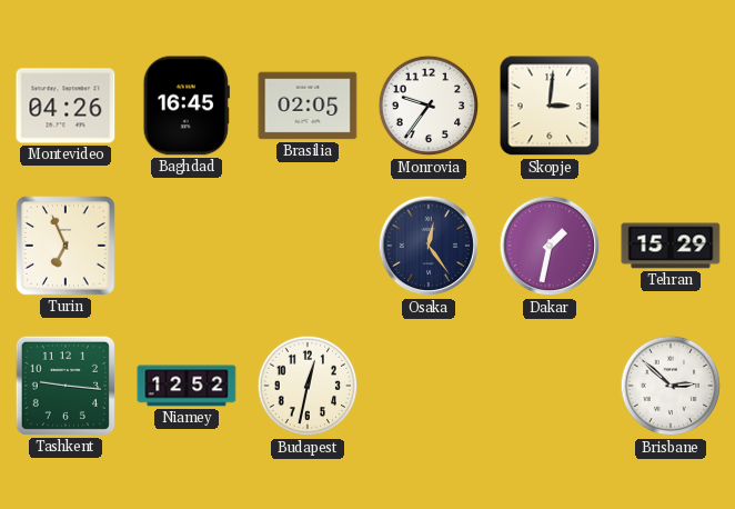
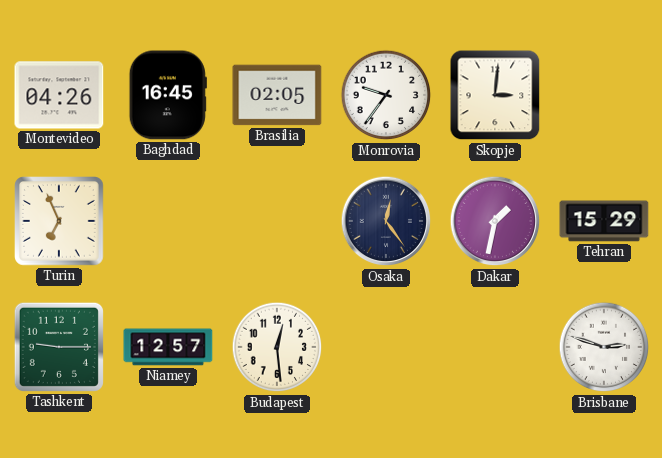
Tashkent: 9:16 -> 9:15
Niamey: 12:52 -> 12:57
Budapest: 12:32 -> 12:29
Brisbane: 2:52 -> 2:48
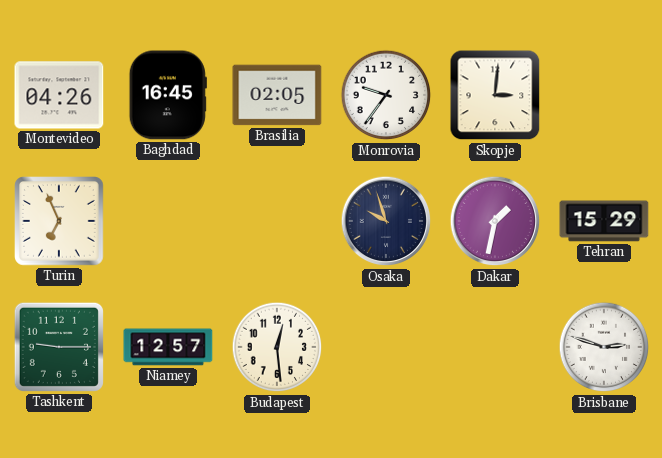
Osaka: 12:24 -> 9:57
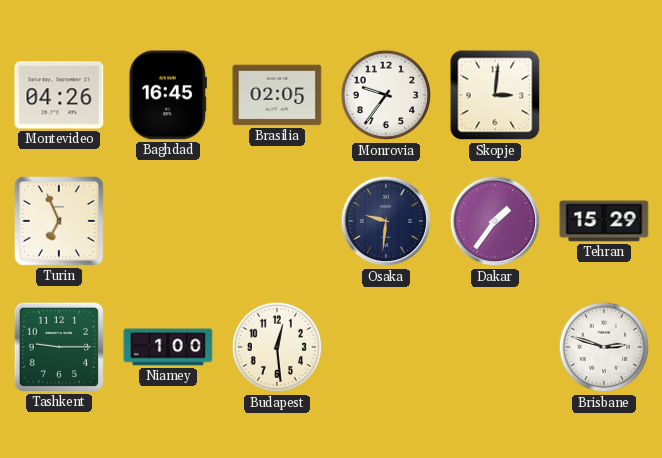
Osaka: 9:57 -> 9:31
Dakar: 1:32 -> 1:36
Niamey: 12:57 -> 1:00
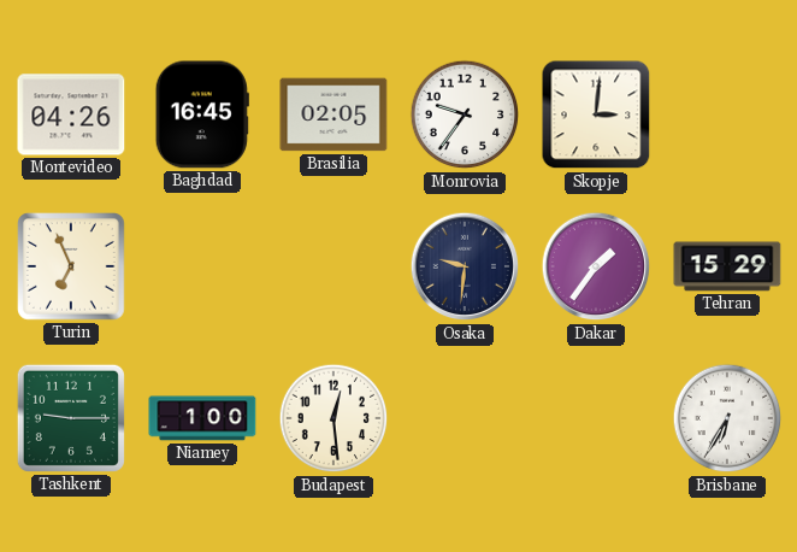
Brisbane: 2:48 -> 6:35
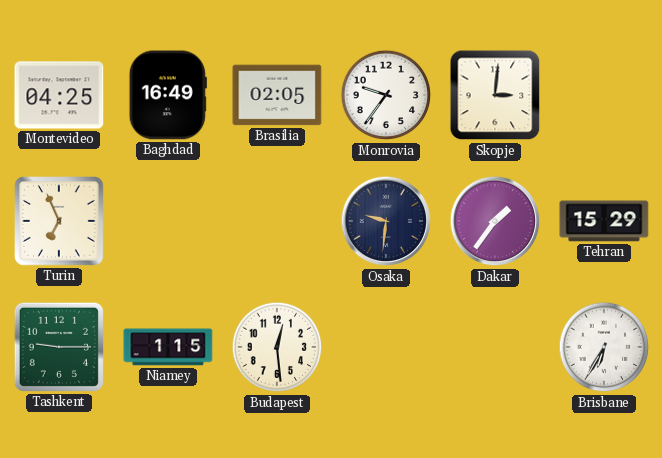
Montevideo: 04:26 -> 04:25
Baghdad: 16:45 -> 16:49
Niamey: 1:00 -> 1:15
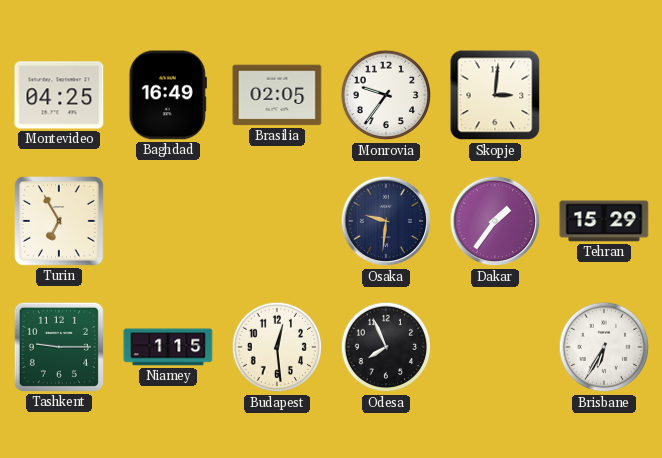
Turin: 6:56 -> 6:55
Odesa: none -> 7:56
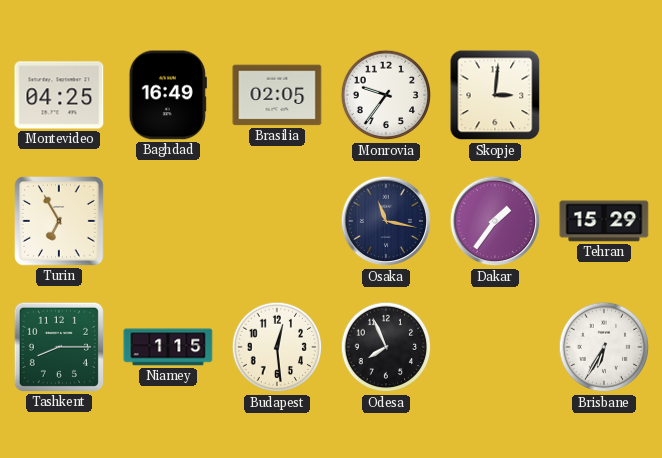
Osaka: 9:31 -> 11:17
Tashkent: 9:15 -> 8:15
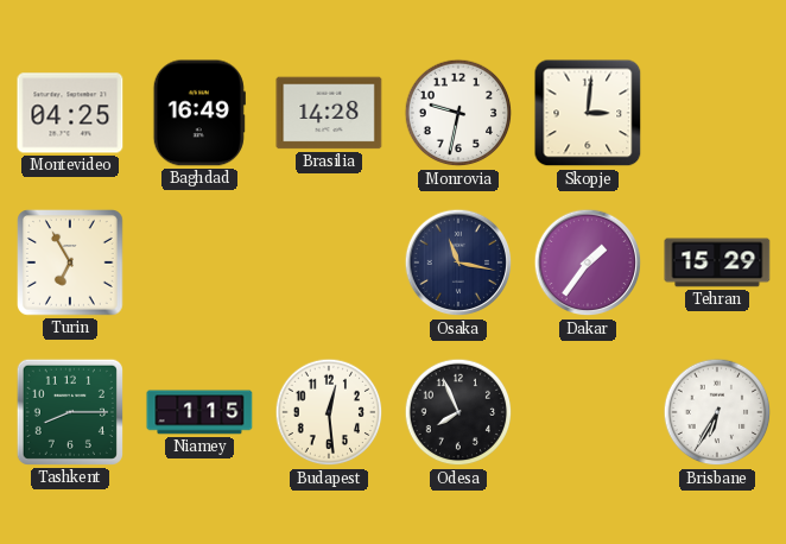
Brasilia: 02:05 -> 14:28
Monrovia: 9:36 -> 9:32
